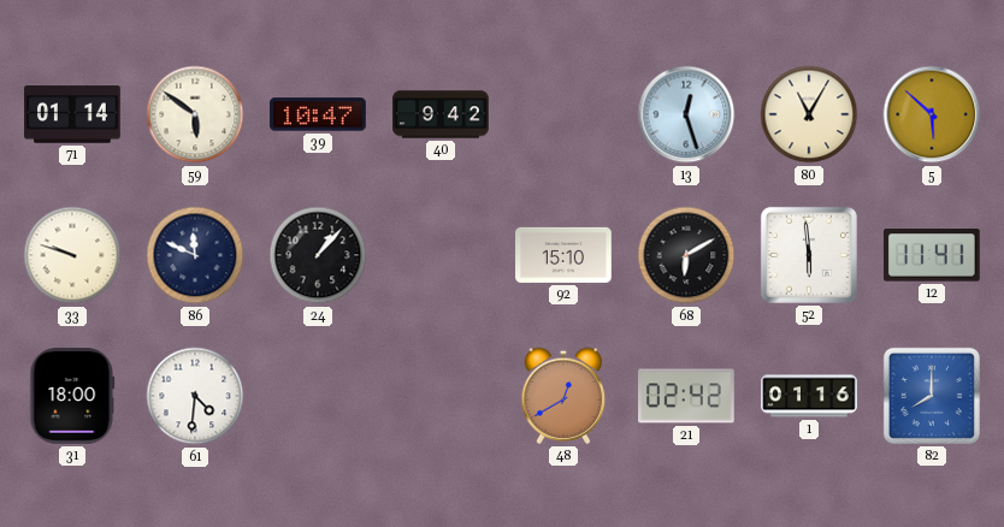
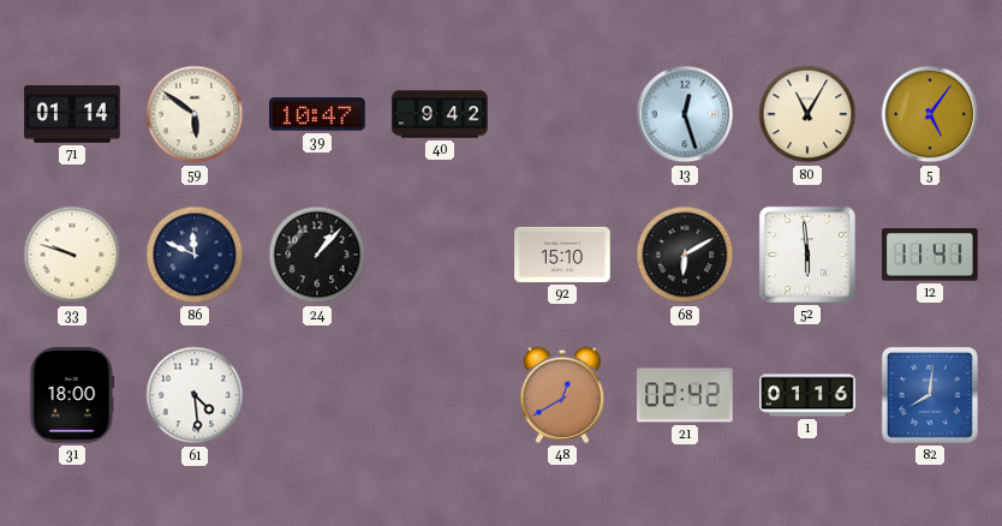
5: 5:52 -> 5:06
61: 4:31 -> 4:29
82: 8:00 -> 8:01
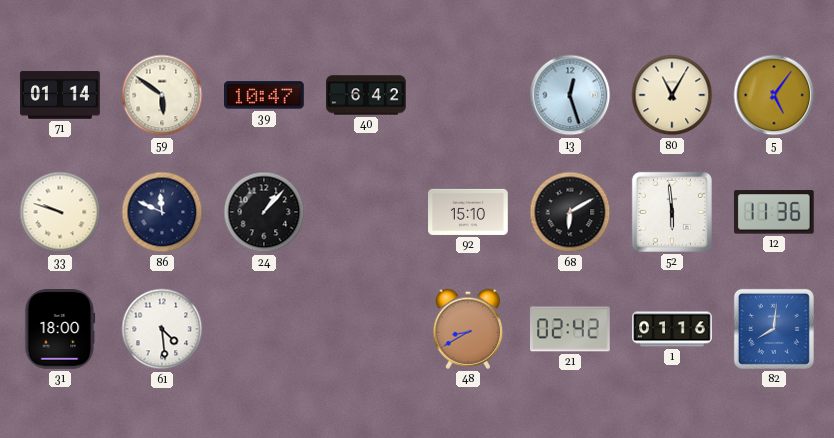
40: 9:42 -> 6:42
12: 11:41 -> 11:36
48: 12:40 -> 8:40
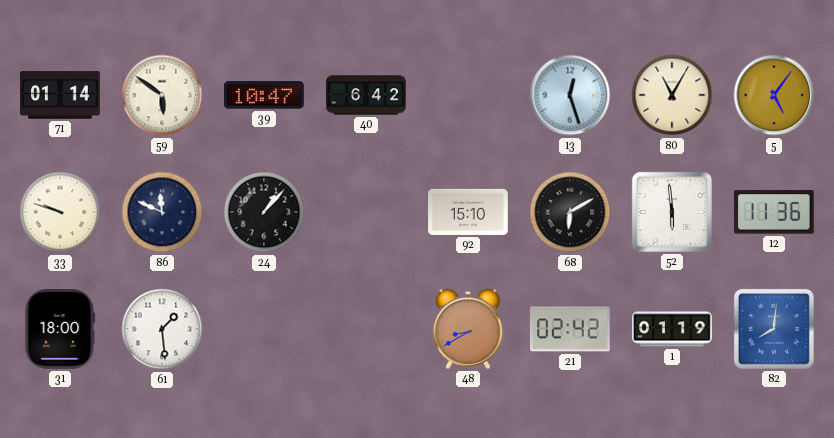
61: 4:29 -> 1:29
1: 01:16 -> 01:19
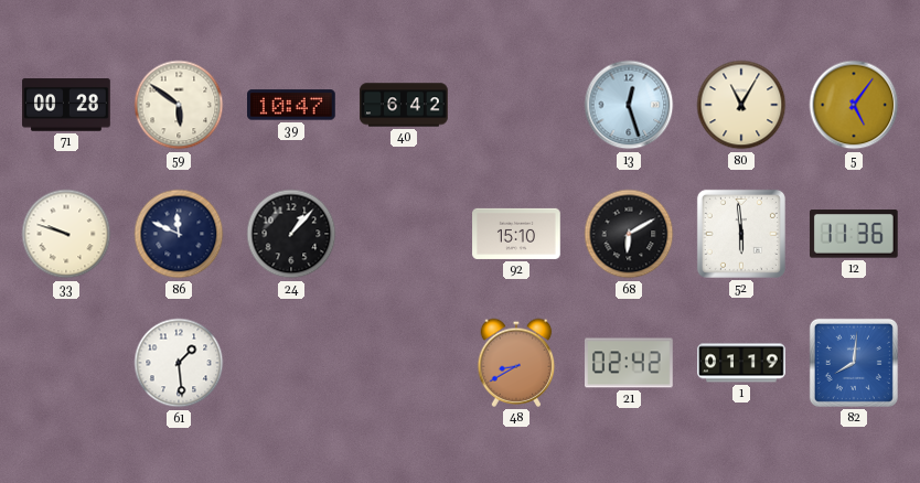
71: 01:14 -> 00:28
31: 18:00 -> none
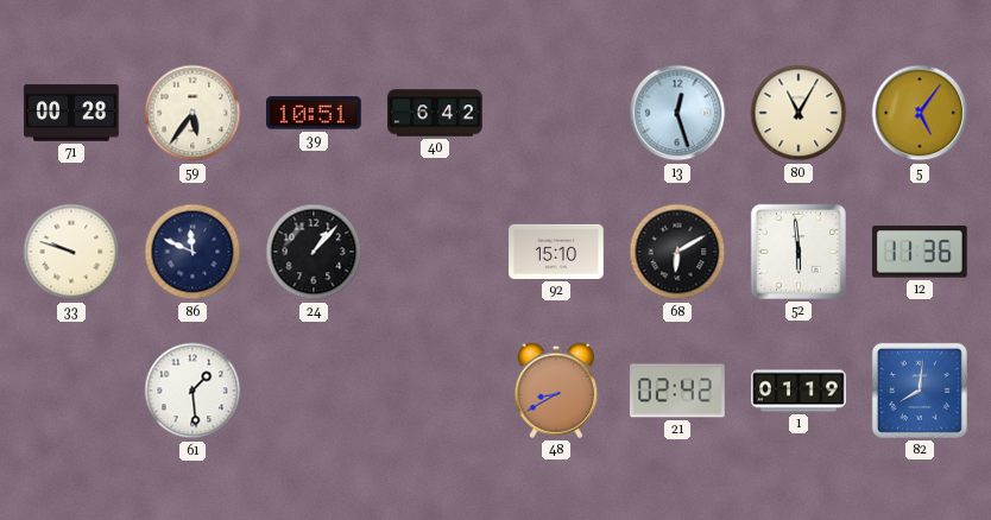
59: 5:51 -> 5:36
39: 10:47 -> 10:51
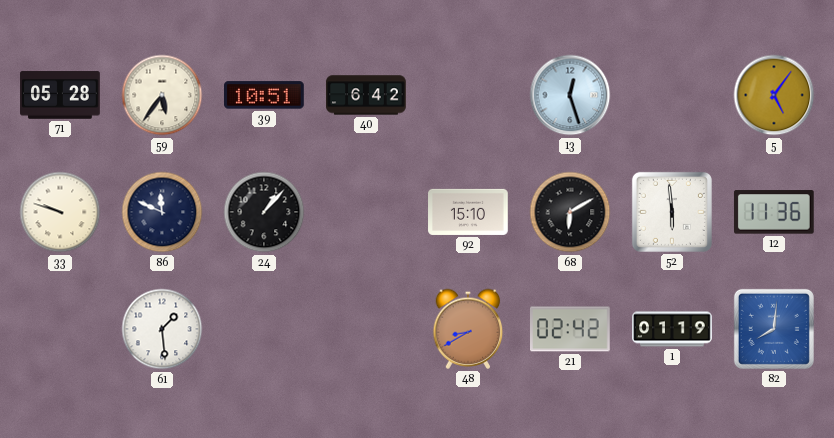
71: 00:28 -> 05:28
80: 11:05 -> none
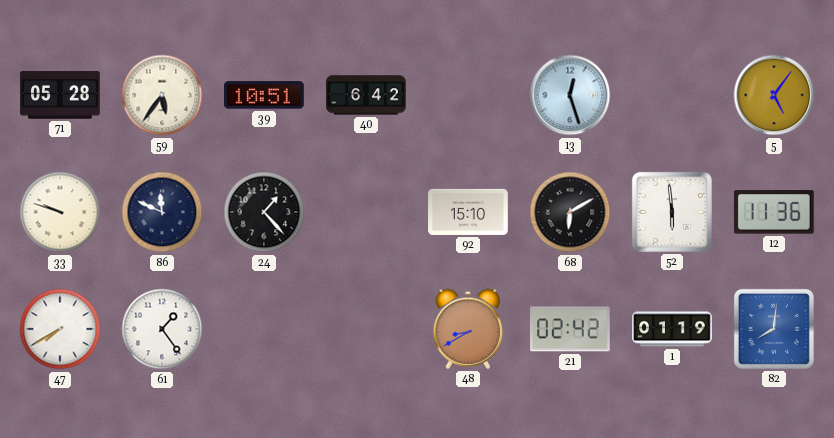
24: 1:07 -> 1:23
47: none -> 7:40
61: 1:29 -> 1:24
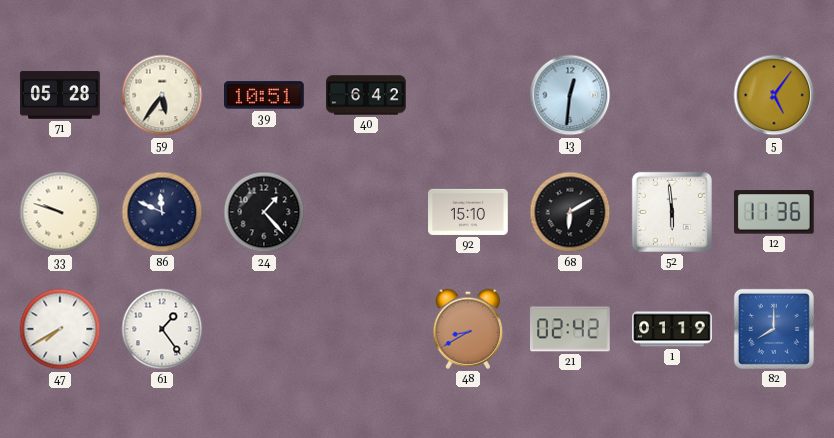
13: 12:27 -> 12:31
82: 8:01 -> 8:00
